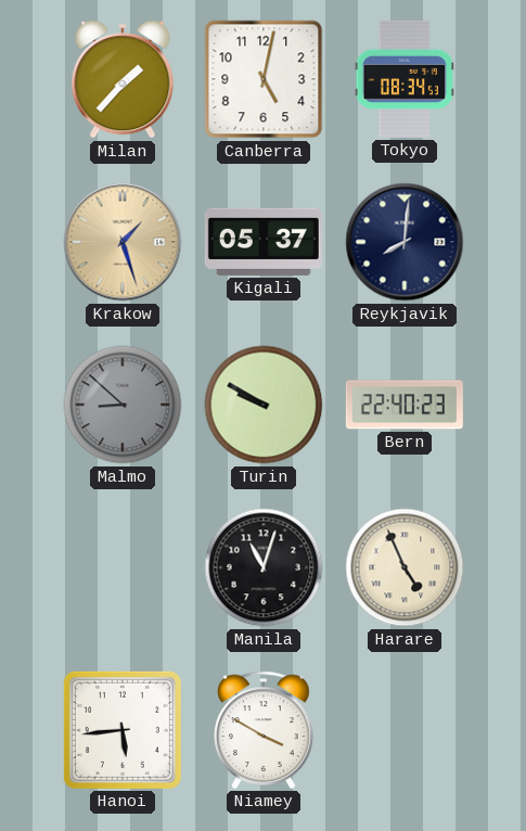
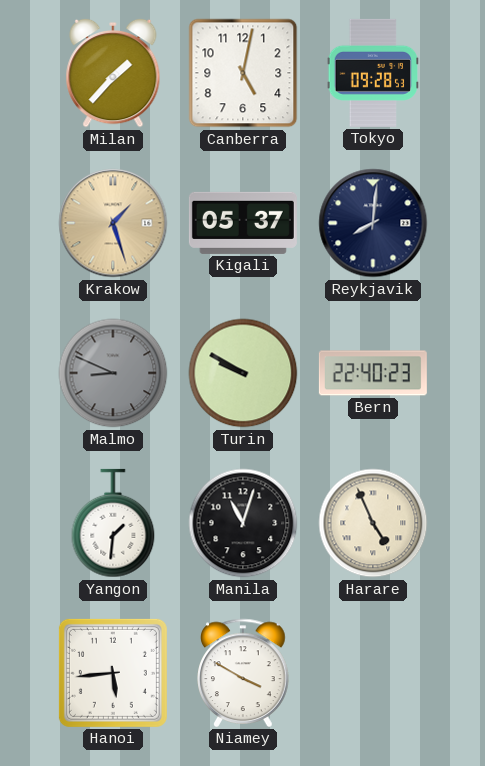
Tokyo: 08:34 -> 09:28
Malmo: 8:52 -> 8:49
Yangon: none -> 1:31
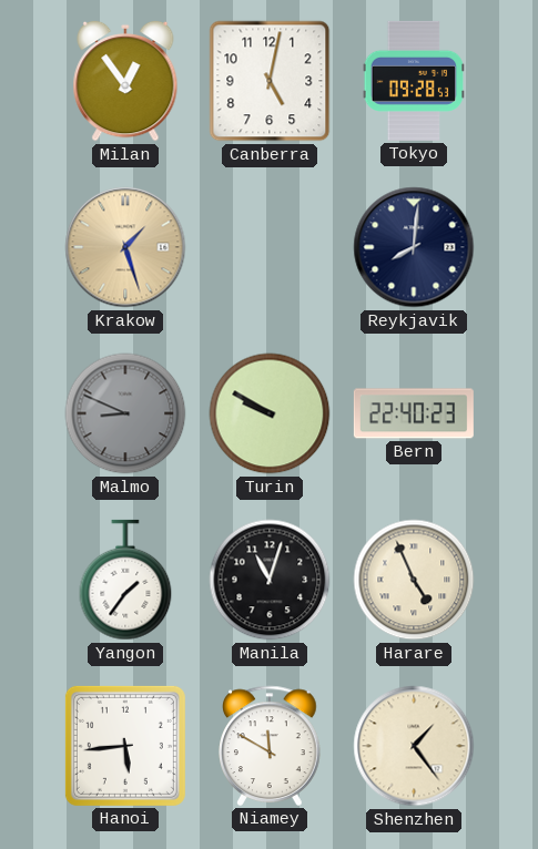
Milan: 1:37 -> 12:54
Kigali: 05:37 -> none
Yangon: 1:31 -> 1:36
Niamey: 3:50 -> 11:50
Shenzhen: none -> 1:24
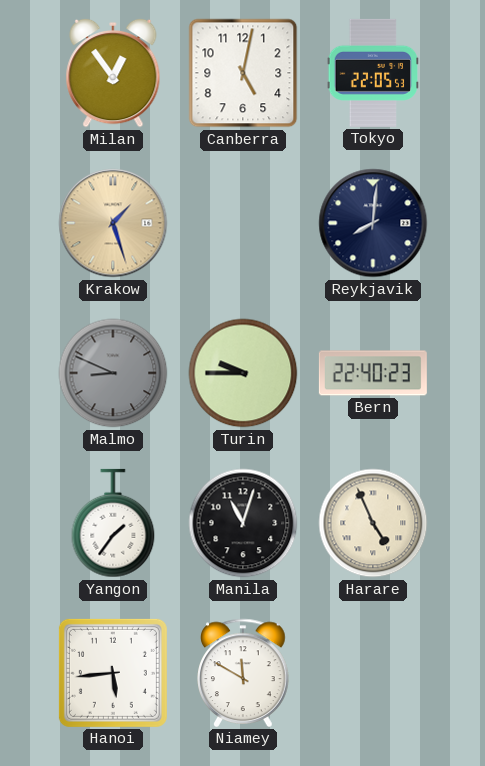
Tokyo: 09:28 -> 22:05
Turin: 9:50 -> 9:45
Shenzhen: 1:24 -> none
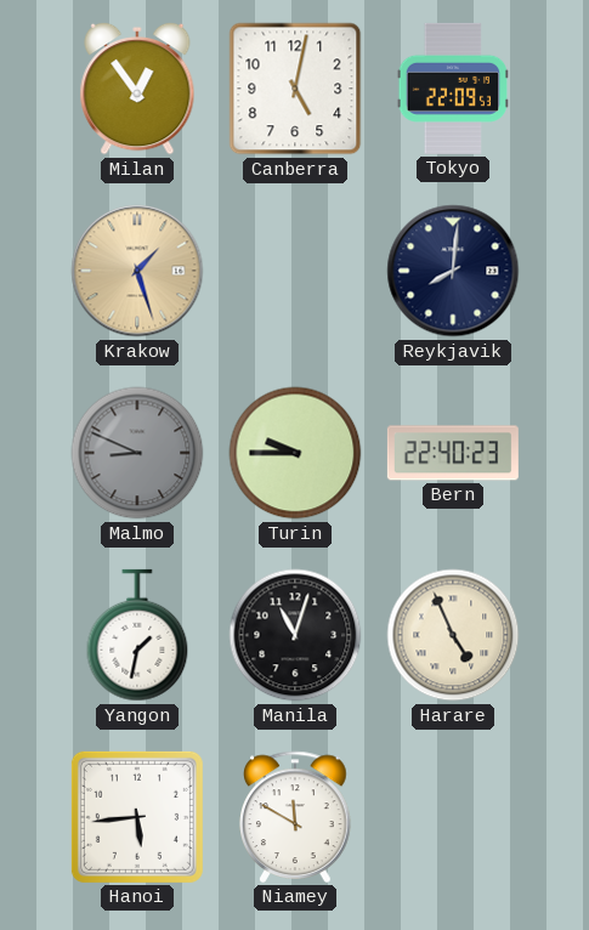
Tokyo: 22:05 -> 22:09
Yangon: 1:36 -> 1:32
